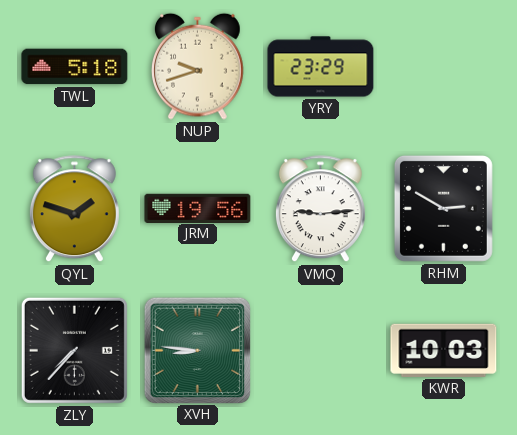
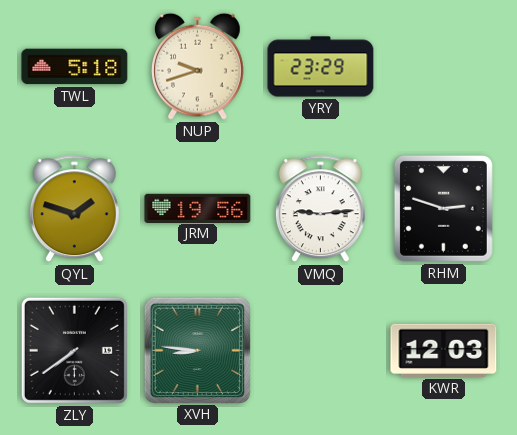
RHM: 2:50 -> 2:48
ZLY: 7:37 -> 7:39
KWR: 10:03 -> 12:03
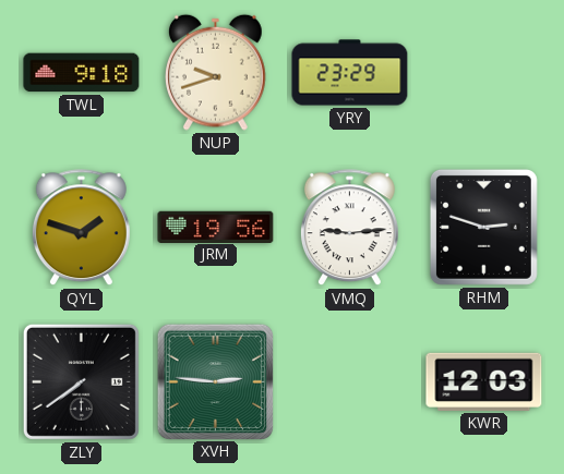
TWL: 5:18 -> 9:18
XVH: 8:46 -> 2:46
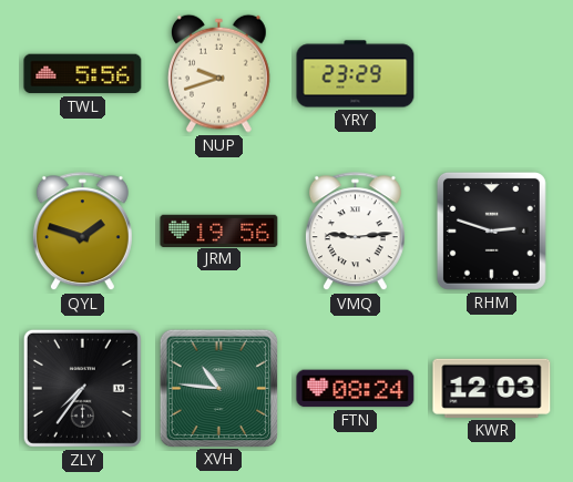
TWL: 9:18 -> 5:56
ZLY: 7:39 -> 7:36
XVH: 2:46 -> 10:46
FTN: none -> 08:24
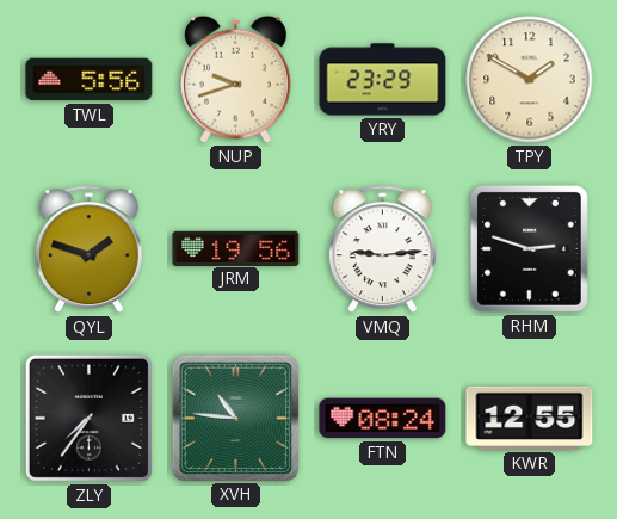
TPY: none -> 1:50
KWR: 12:03 -> 12:55
